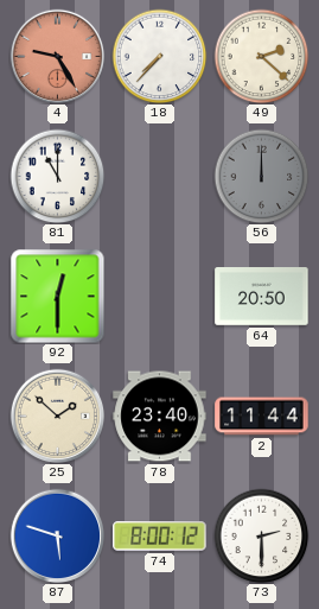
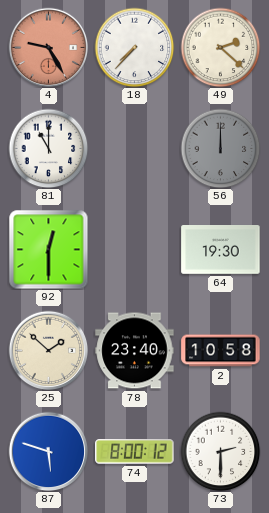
64: 20:50 -> 19:30
2: 11:44 -> 10:58
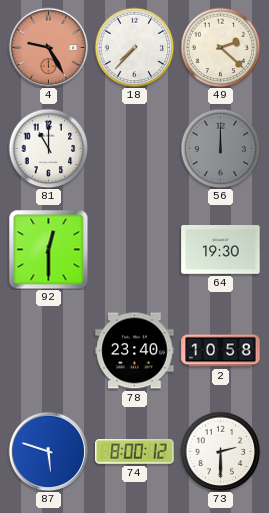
25: 1:52 -> none
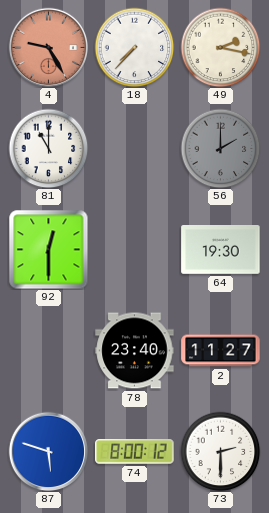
49: 2:22 -> 2:17
56: 12:00 -> 2:00
2: 10:58 -> 11:27
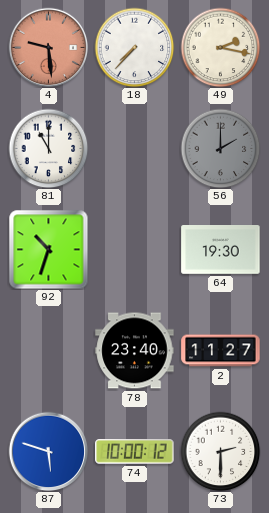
4: 9:25 -> 9:29
92: 12:30 -> 10:33
74: 8:00 -> 10:00
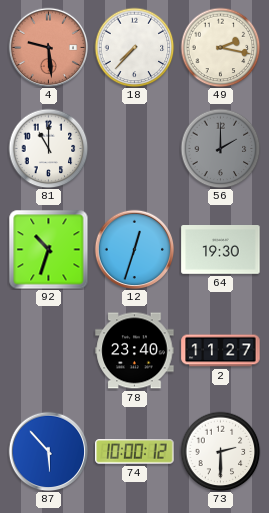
12: none -> 12:33
87: 5:48 -> 5:53
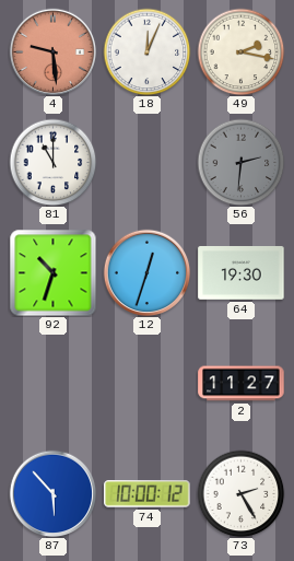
18: 7:37 -> 12:04
56: 2:00 -> 2:31
78: 23:40 -> none
73: 2:30 -> 2:25
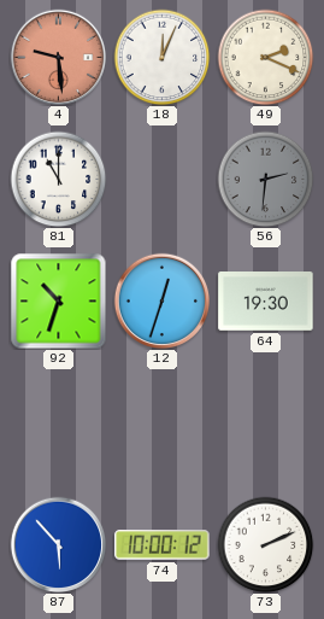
49: 2:17 -> 2:19
2: 11:27 -> none
73: 2:25 -> 2:11
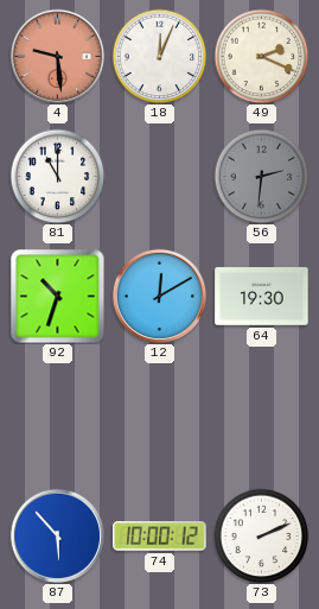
12: 12:33 -> 12:10
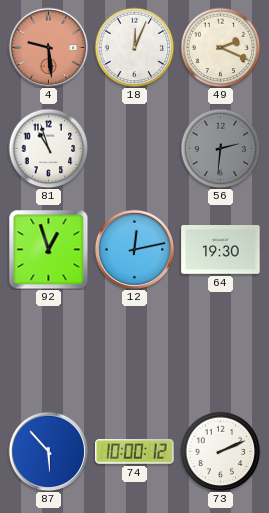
81: 11:00 -> 10:57
92: 10:33 -> 12:57
12: 12:10 -> 12:13
